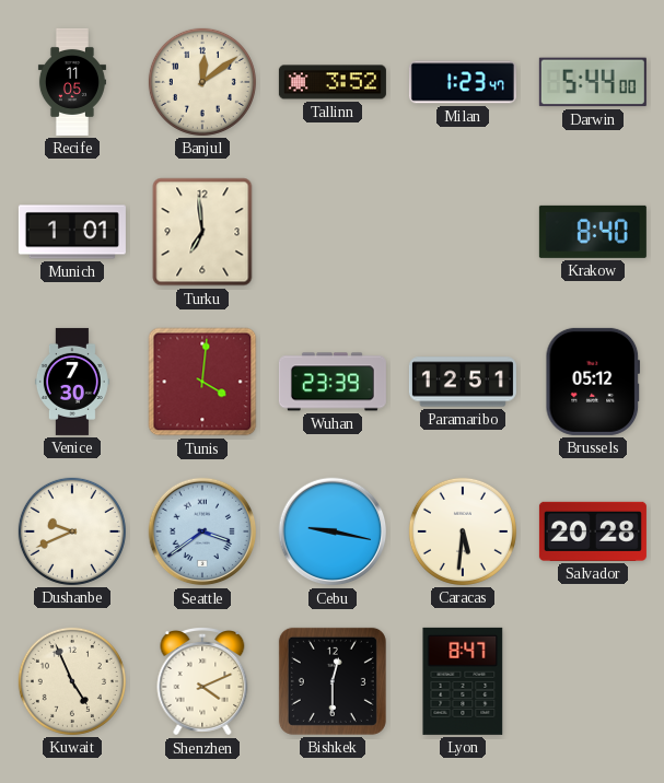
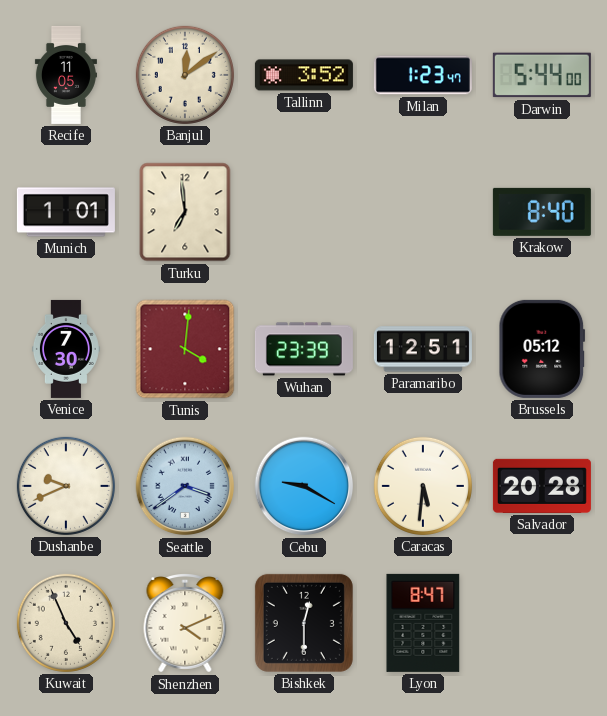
Cebu: 9:17 -> 9:20
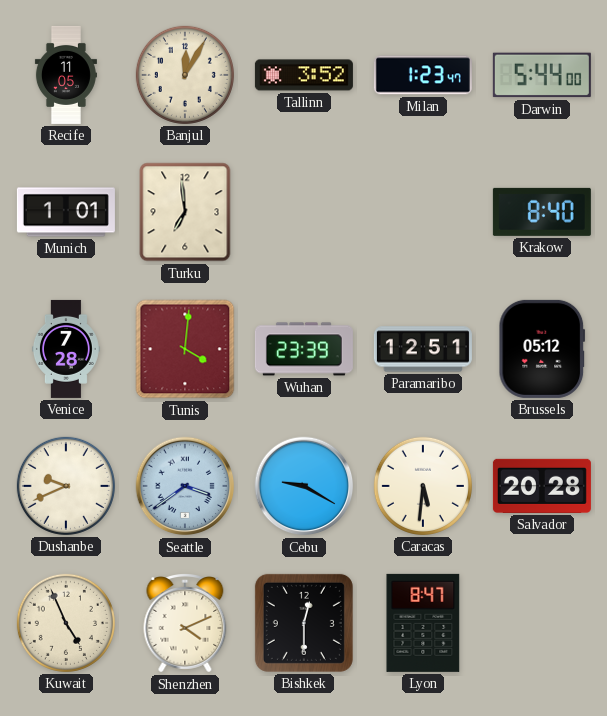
Banjul: 12:09 -> 12:05
Venice: 7:30 -> 7:28
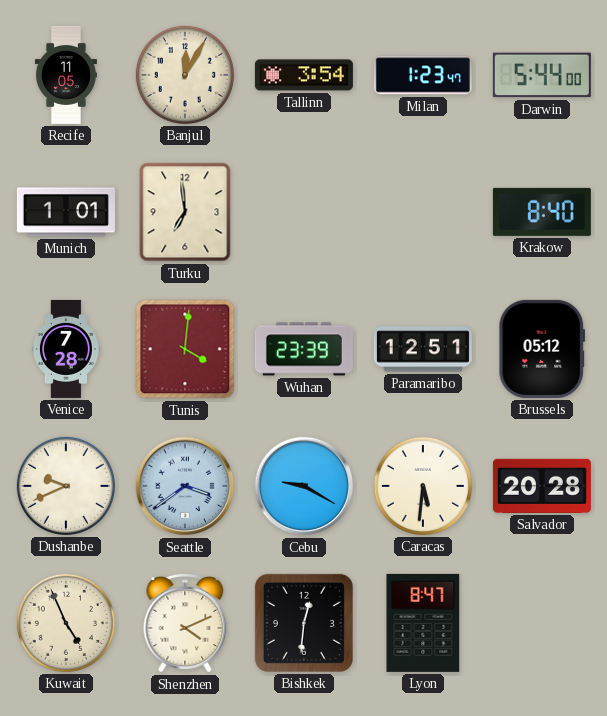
Tallinn: 3:52 -> 3:54
Bishkek: 12:30 -> 12:31
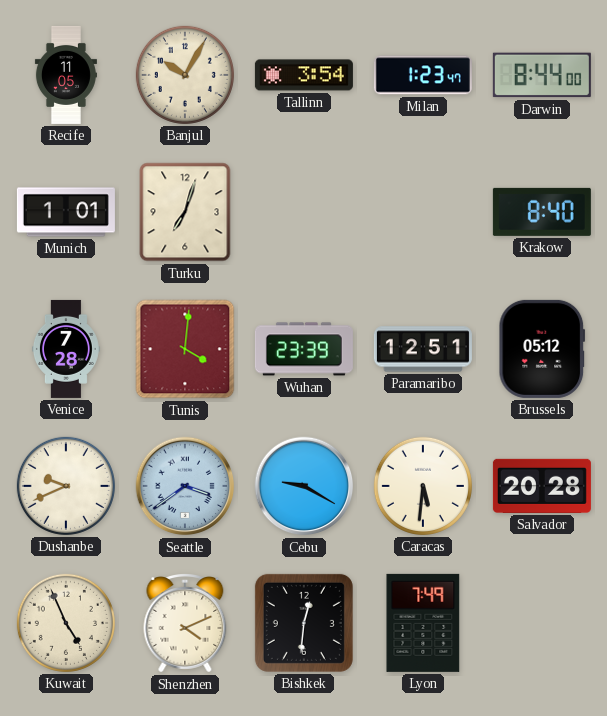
Banjul: 12:05 -> 10:05
Darwin: 5:44 -> 8:44
Turku: 6:59 -> 7:03
Lyon: 8:47 -> 7:49
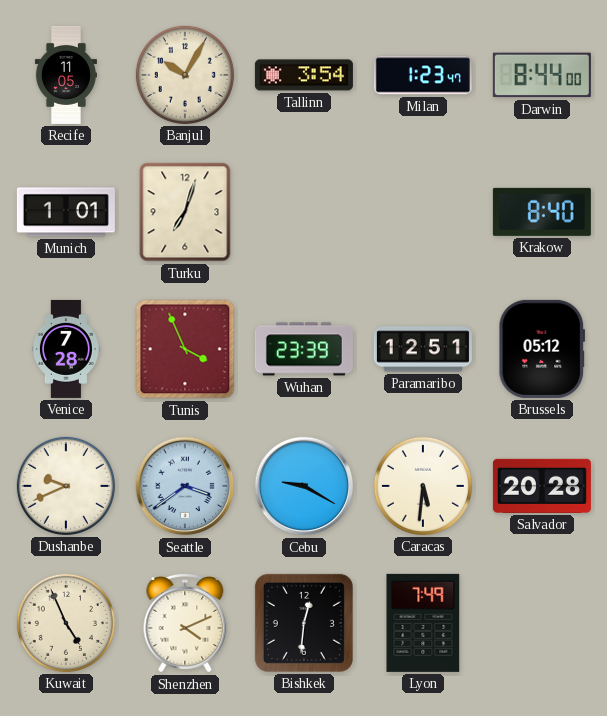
Tunis: 4:01 -> 3:56
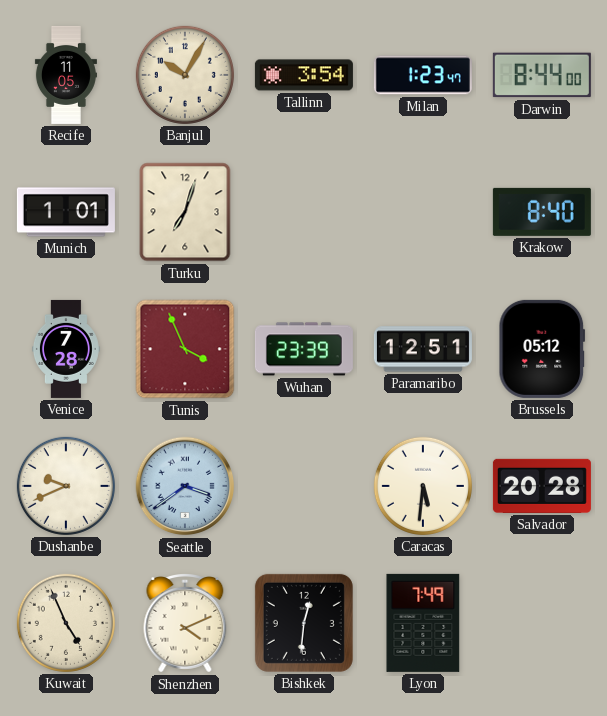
Cebu: 9:20 -> none
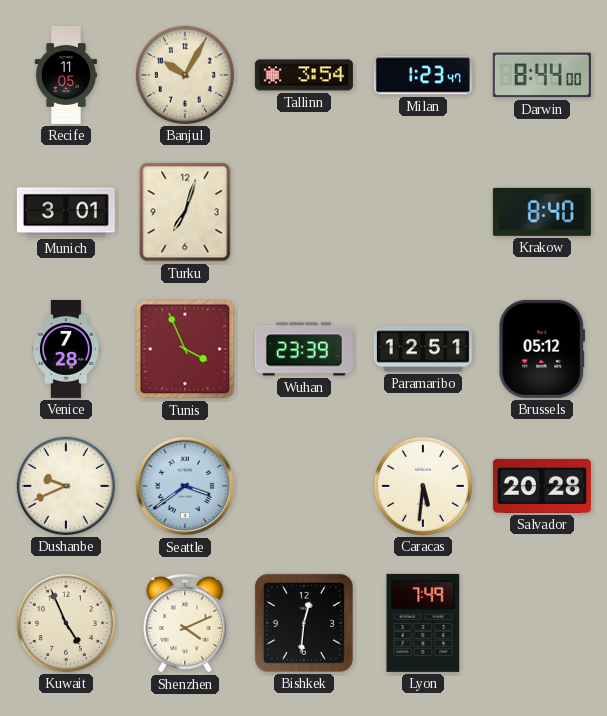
Munich: 1:01 -> 3:01
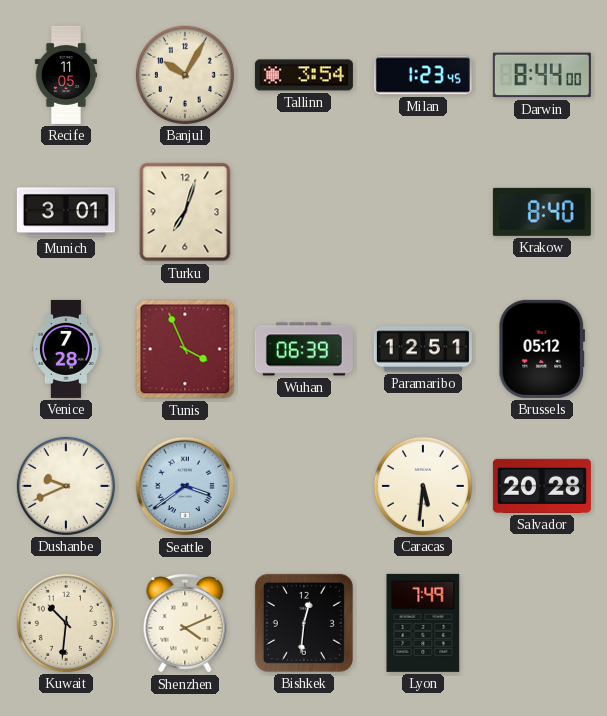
Milan: 1:23:47 -> 1:23:45
Wuhan: 23:39 -> 06:39
Kuwait: 4:56 -> 10:31
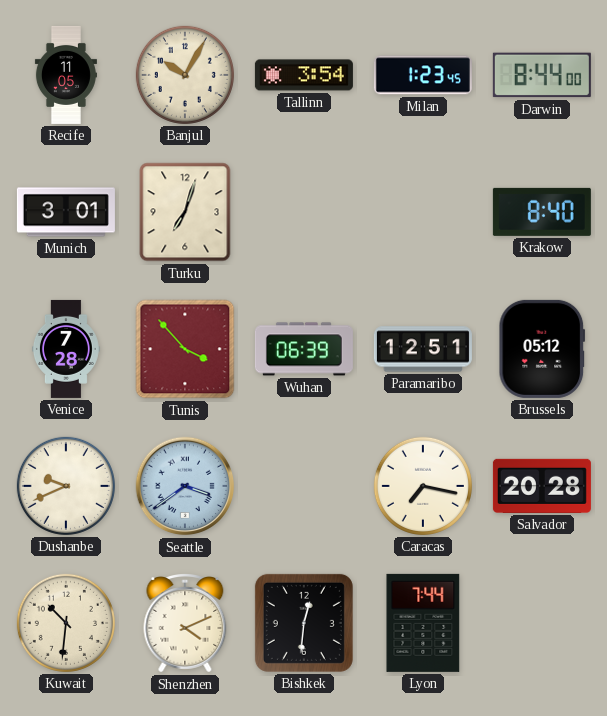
Tunis: 3:56 -> 3:53
Caracas: 5:31 -> 7:17
Lyon: 7:49 -> 7:44
